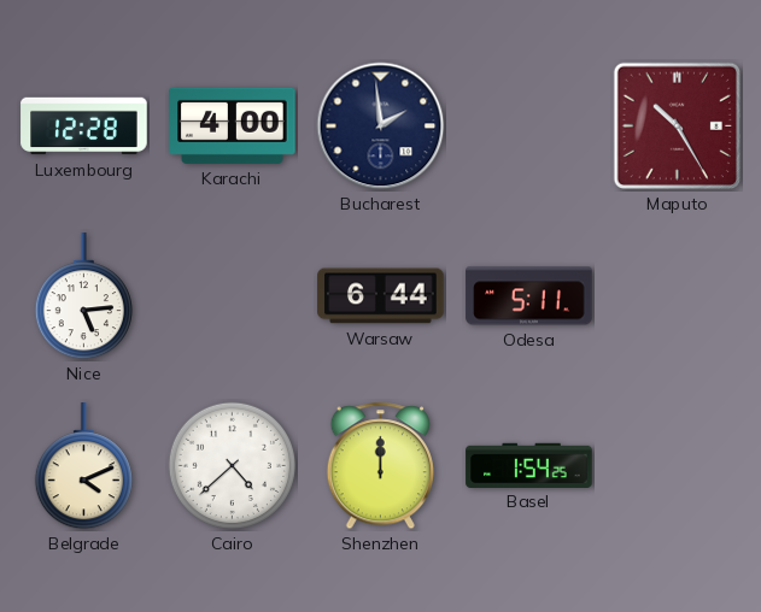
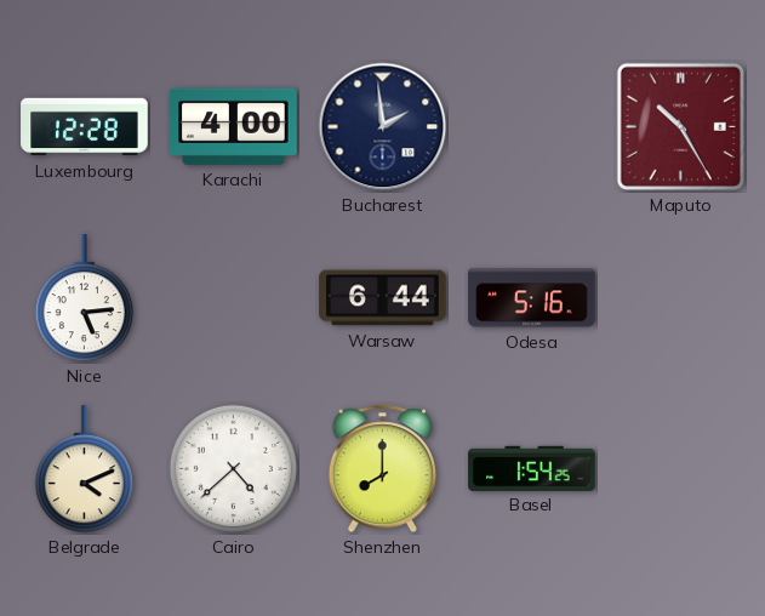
Odesa: 5:11 -> 5:16
Shenzhen: 12:00 -> 8:00
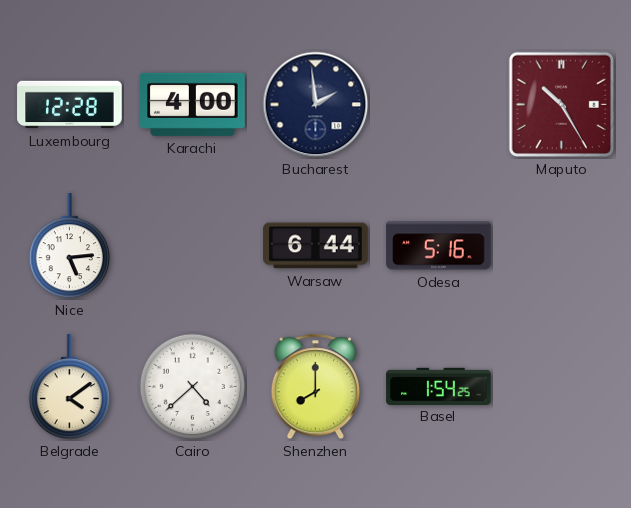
Belgrade: 4:11 -> 4:09
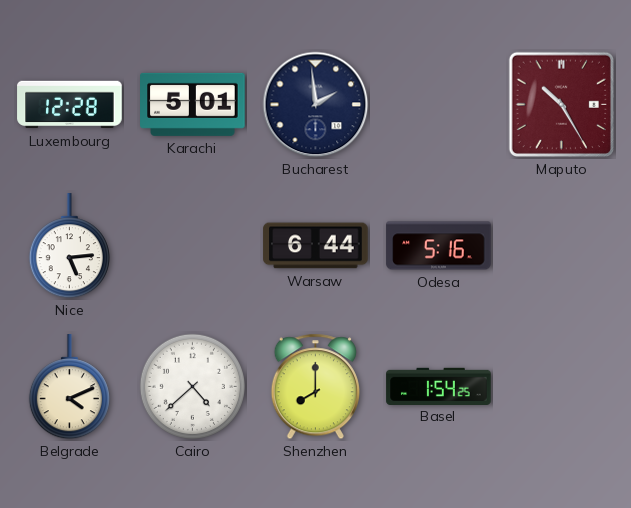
Karachi: 4:00 -> 5:01
Belgrade: 4:09 -> 4:11
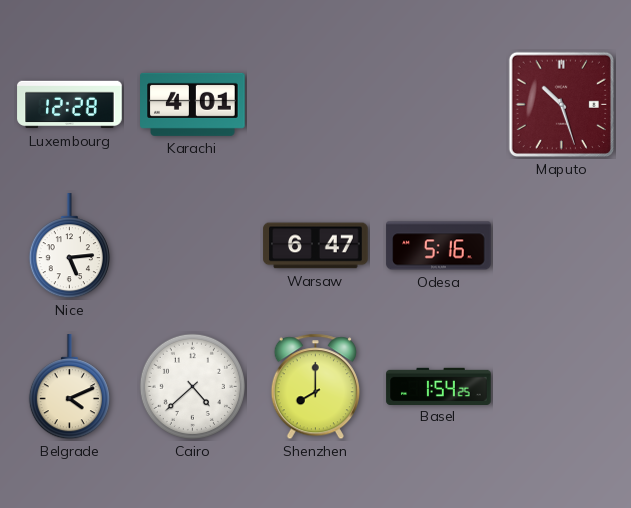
Karachi: 5:01 -> 4:01
Bucharest: 1:59 -> none
Maputo: 10:25 -> 10:27
Warsaw: 6:44 -> 6:47
